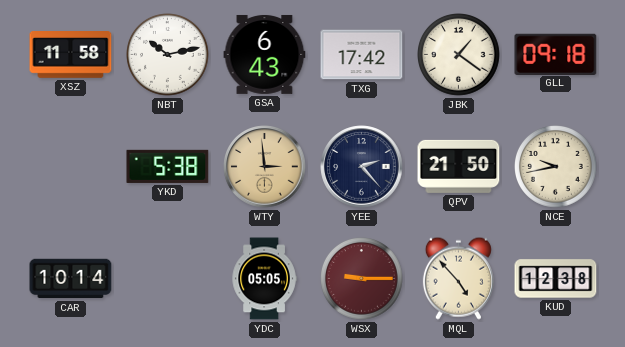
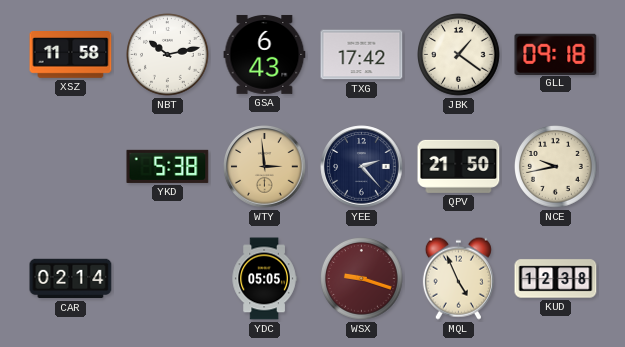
CAR: 10:14 -> 02:14
WSX: 9:15 -> 9:18
MQL: 4:53 -> 4:56
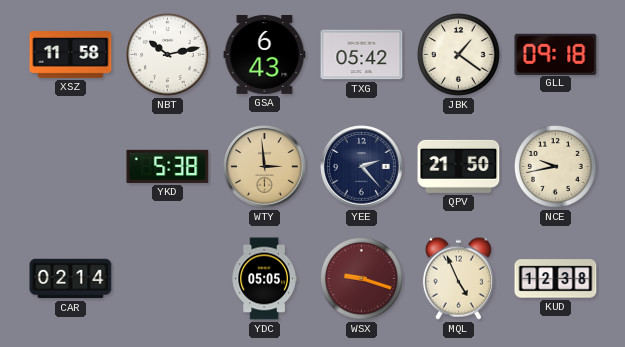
TXG: 17:42 -> 05:42
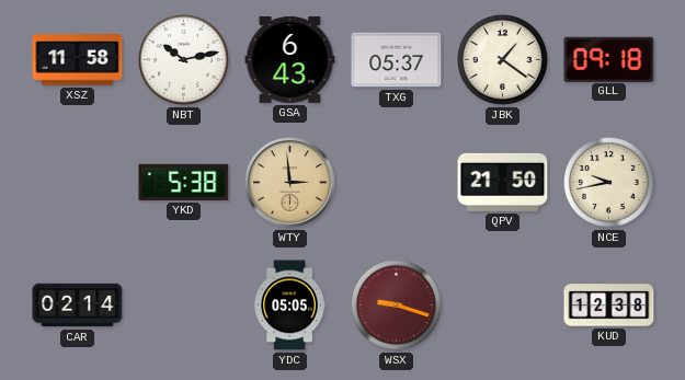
TXG: 05:42 -> 05:37
YEE: 2:23 -> none
MQL: 4:56 -> none
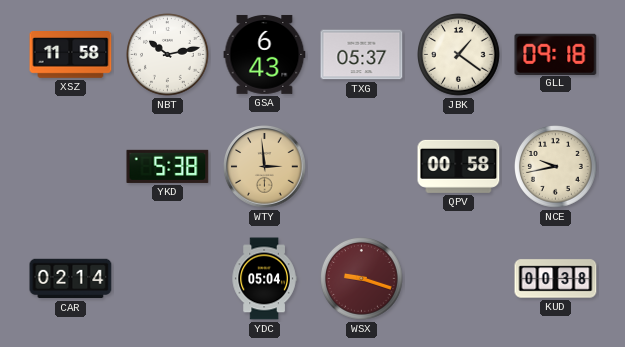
QPV: 21:50 -> 00:58
YDC: 05:05 -> 05:04
KUD: 12:38 -> 00:38
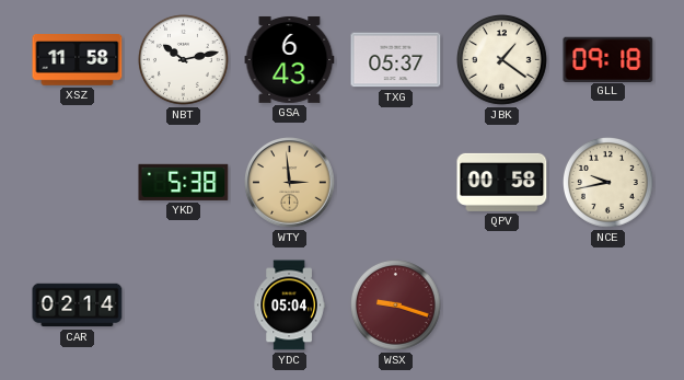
KUD: 00:38 -> none
